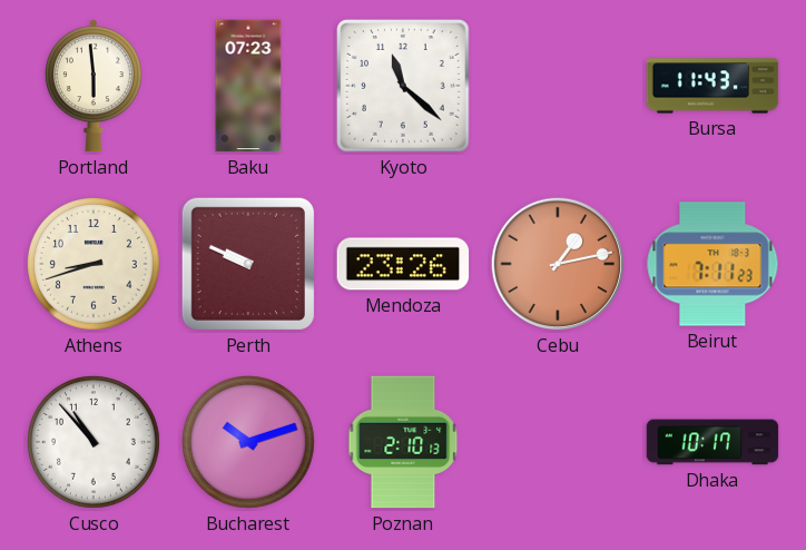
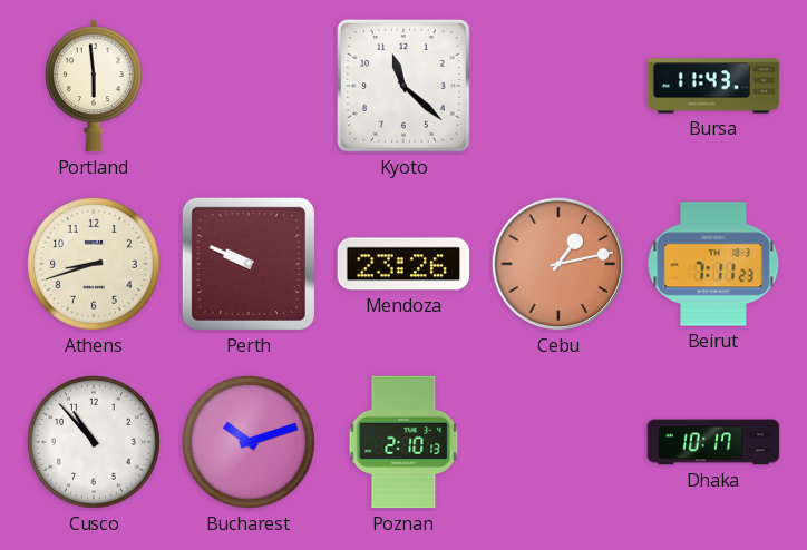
Baku: 07:23 -> none
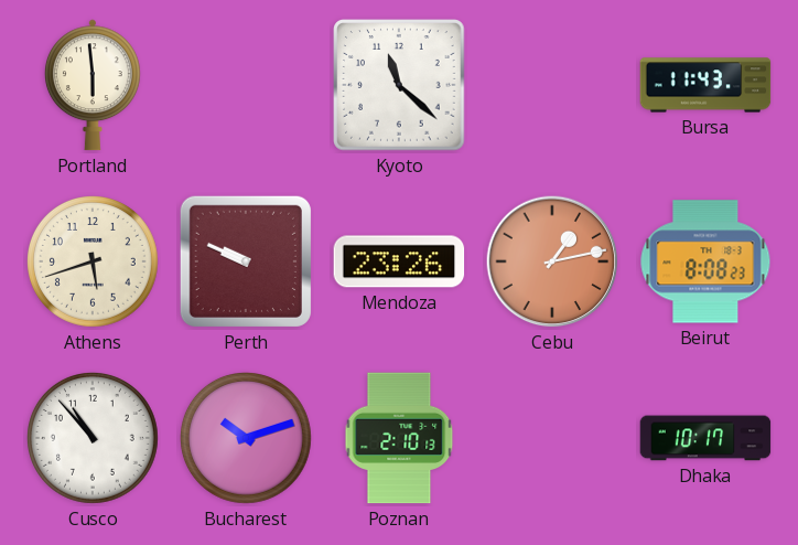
Athens: 8:42 -> 5:42
Beirut: 7:11 -> 8:08
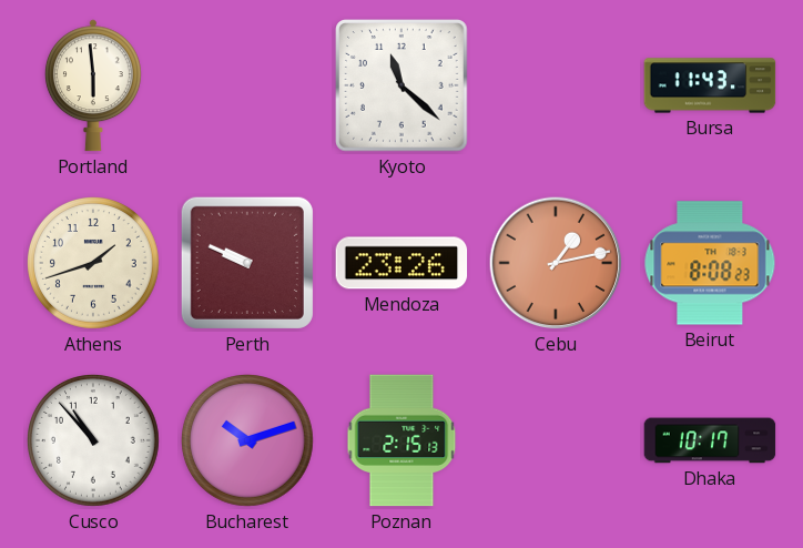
Athens: 5:42 -> 1:42
Poznan: 2:10 -> 2:15
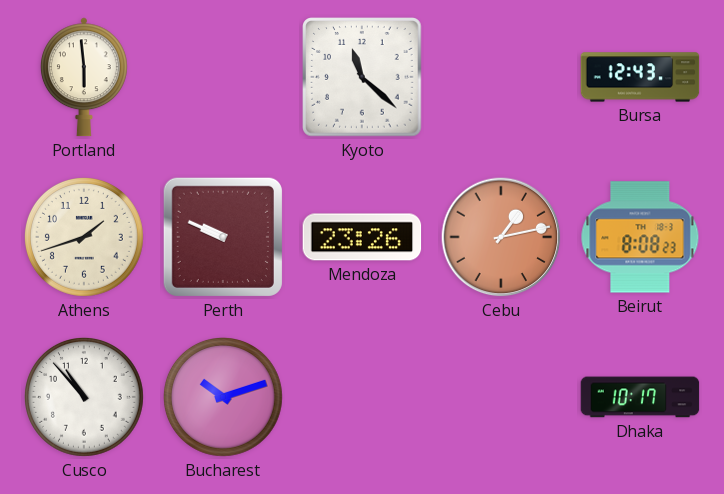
Bursa: 11:43 -> 12:43
Poznan: 2:15 -> none
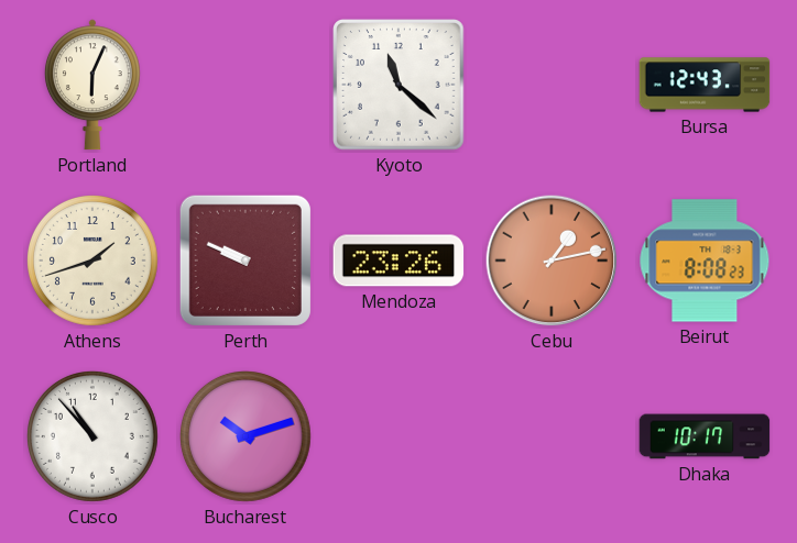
Portland: 5:59 -> 6:04
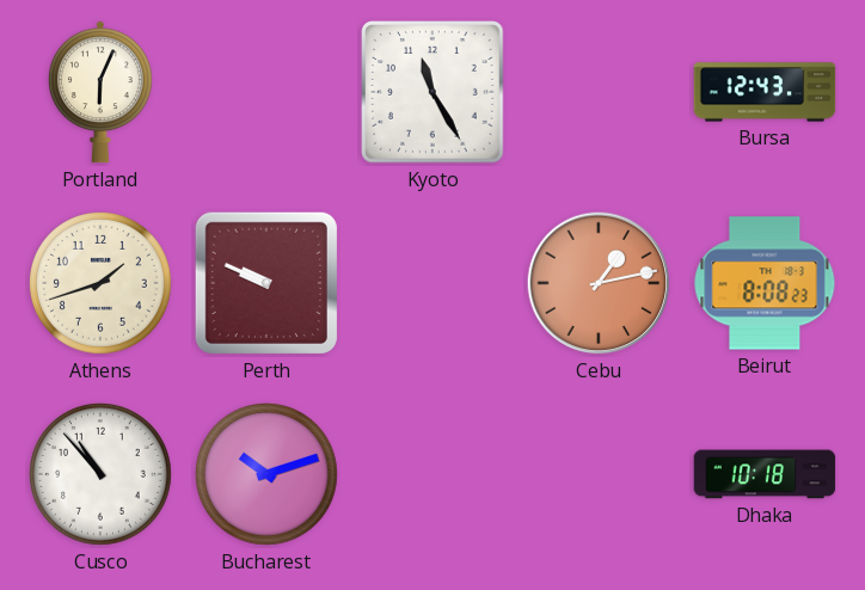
Kyoto: 11:22 -> 11:25
Mendoza: 23:26 -> none
Dhaka: 10:17 -> 10:18
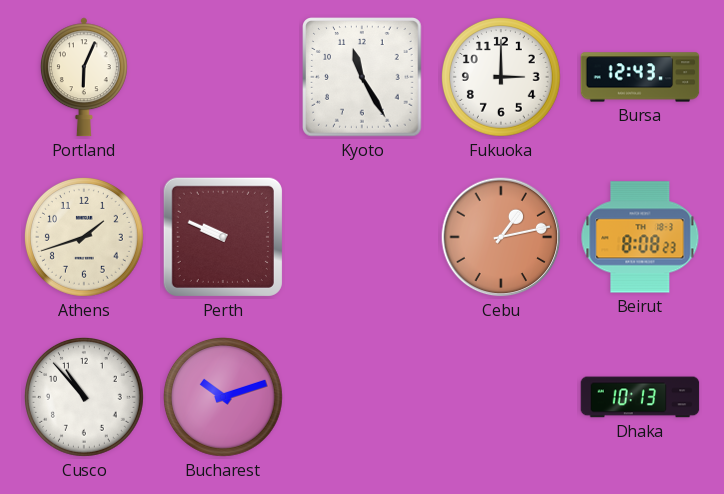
Fukuoka: none -> 3:00
Dhaka: 10:18 -> 10:13
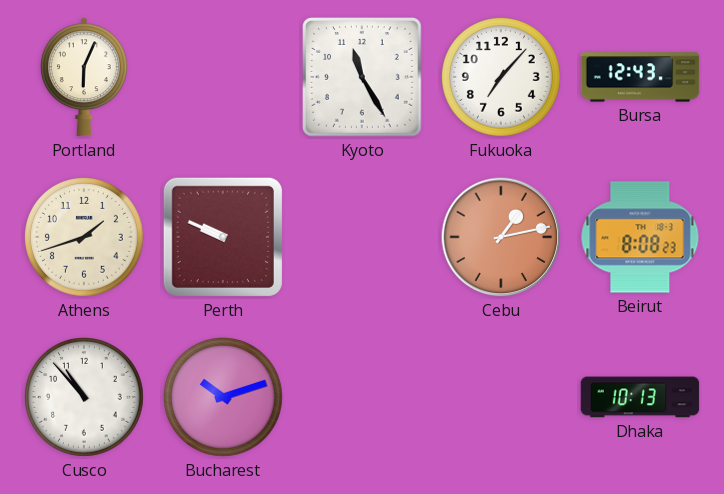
Fukuoka: 3:00 -> 7:07
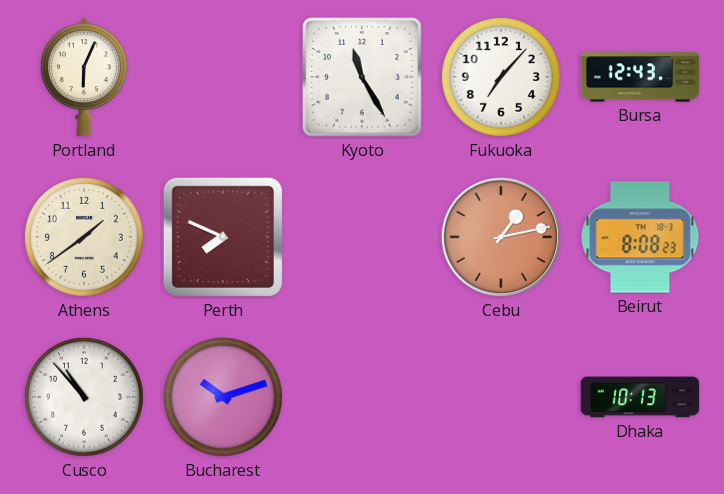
Athens: 1:42 -> 1:39
Perth: 9:49 -> 7:49
